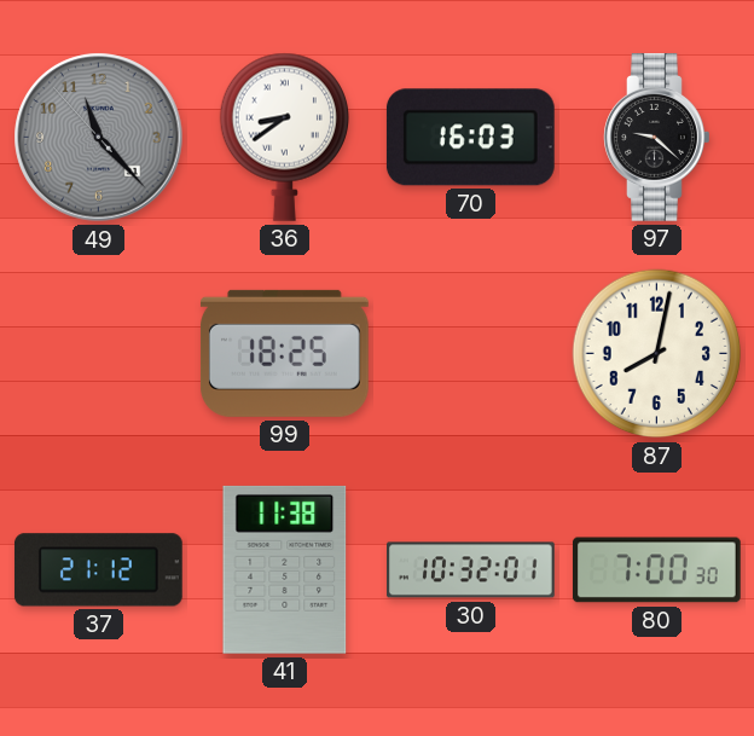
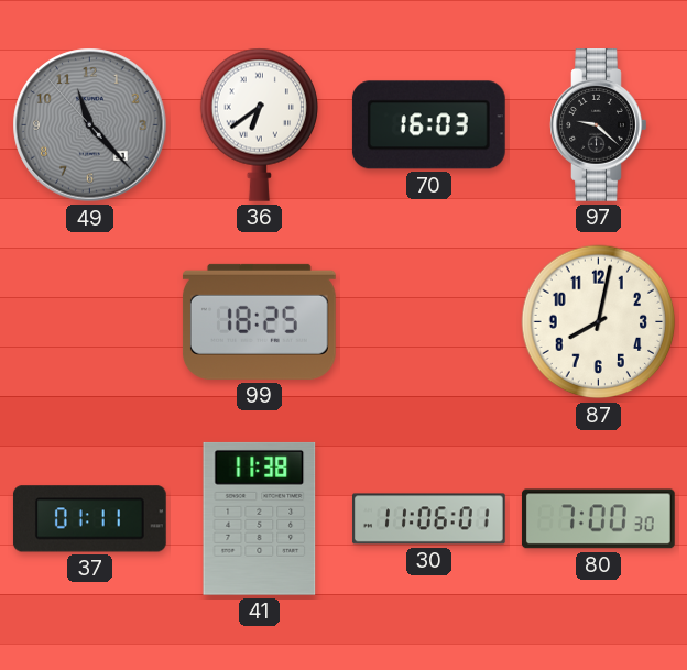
36: 8:39 -> 6:39
37: 21:12 -> 01:11
30: 10:32 -> 11:06
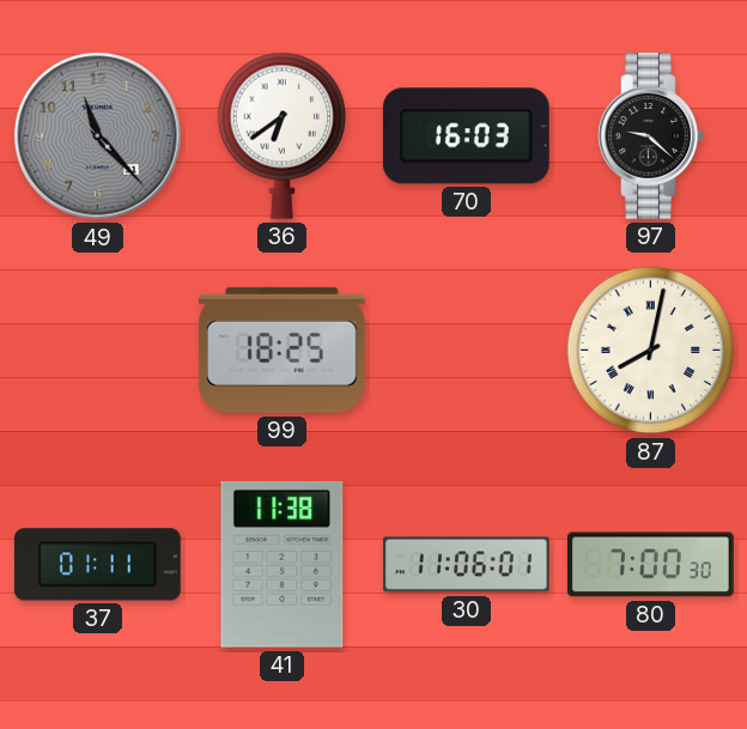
87 numerals: Arabic -> Roman
